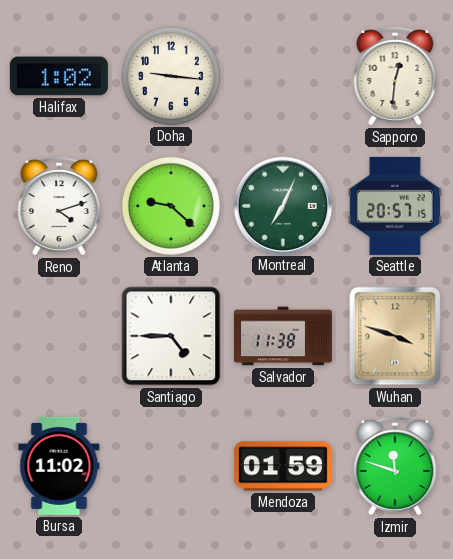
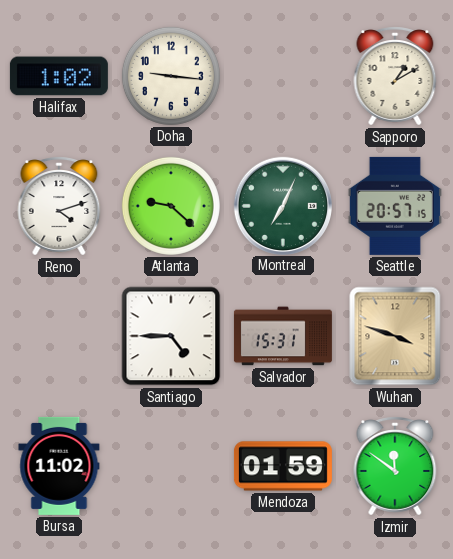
Sapporo: 12:31 -> 1:10
Salvador: 11:38 -> 15:31
Izmir: 11:48 -> 11:51
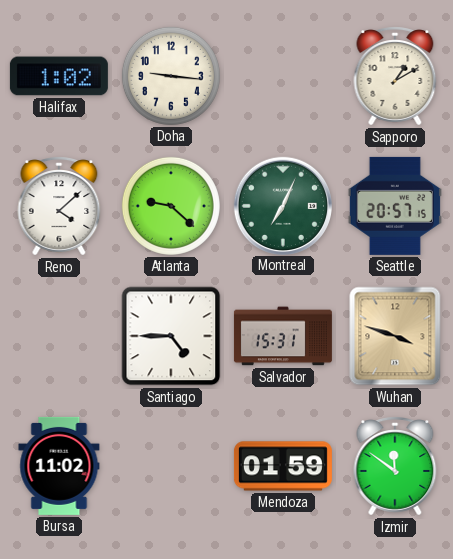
Reno: 4:12 -> 4:08
